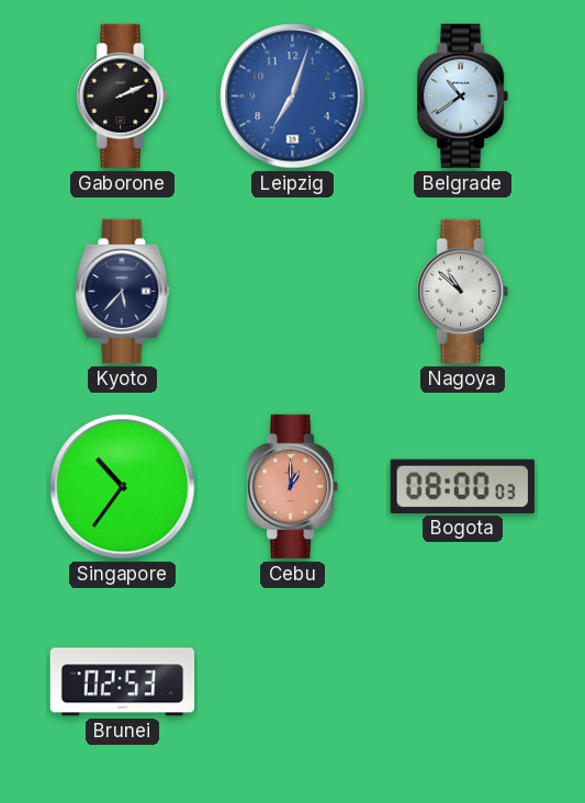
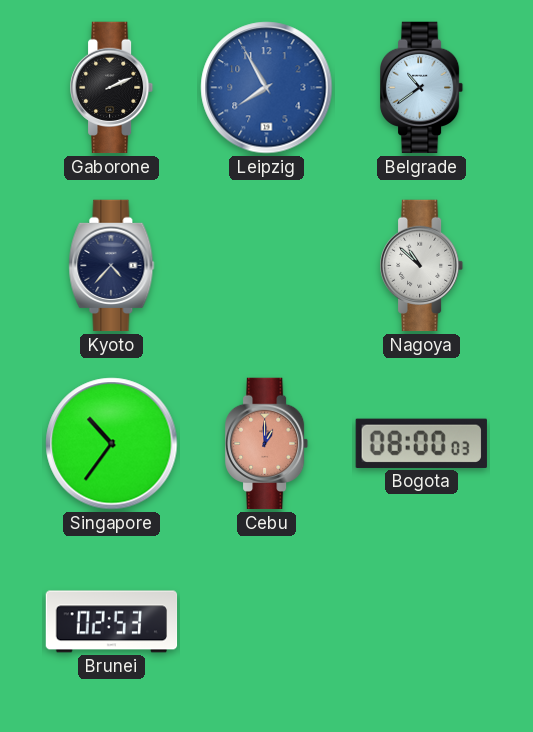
Leipzig: 7:03 -> 7:55
Kyoto: 5:37 -> 4:37
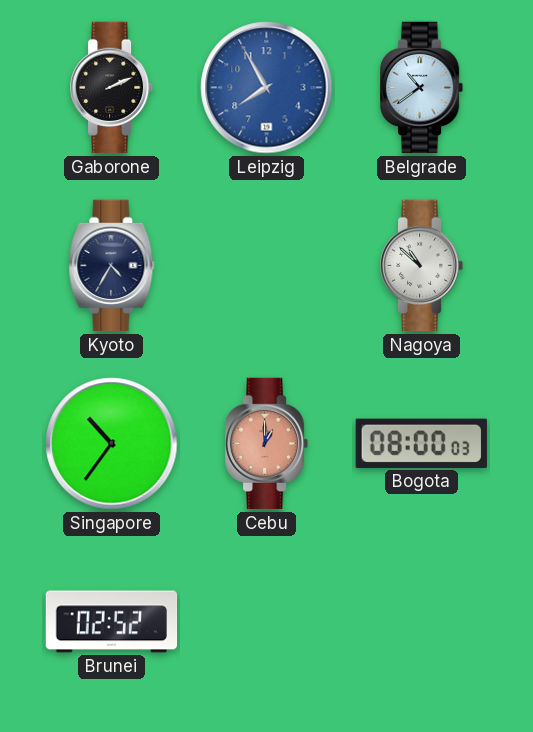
Kyoto: 4:37 -> 4:35
Brunei: 02:53 -> 02:52
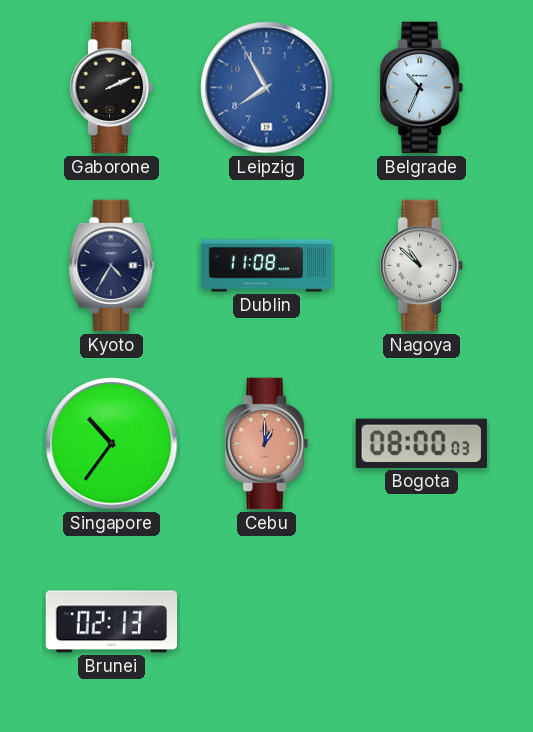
Belgrade: 10:39 -> 10:34
Dublin: none -> 11:08
Brunei: 02:52 -> 02:13
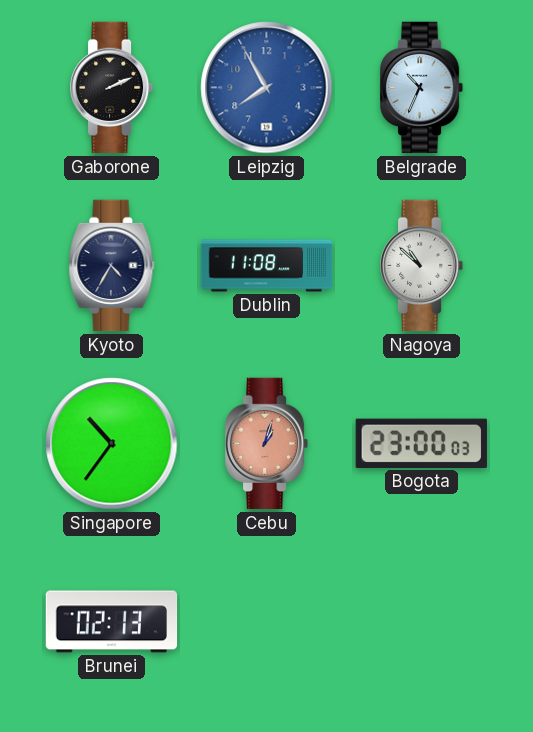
Cebu: 1:00 -> 1:03
Bogota: 08:00 -> 23:00
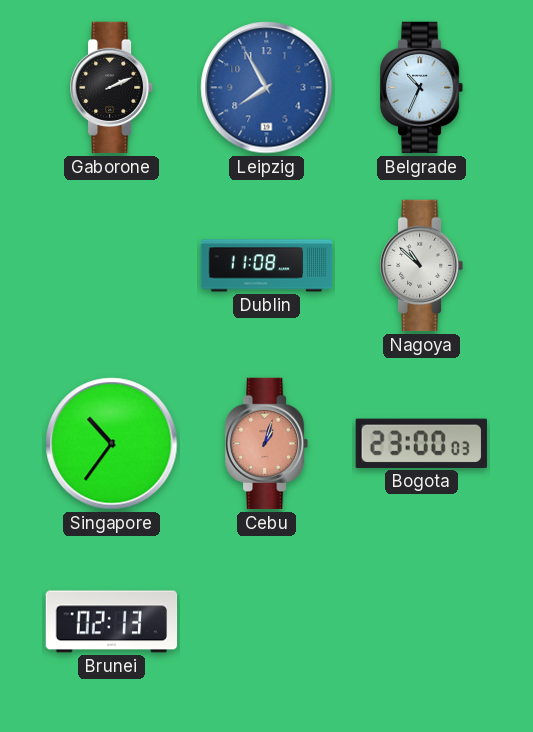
Kyoto: 4:35 -> none
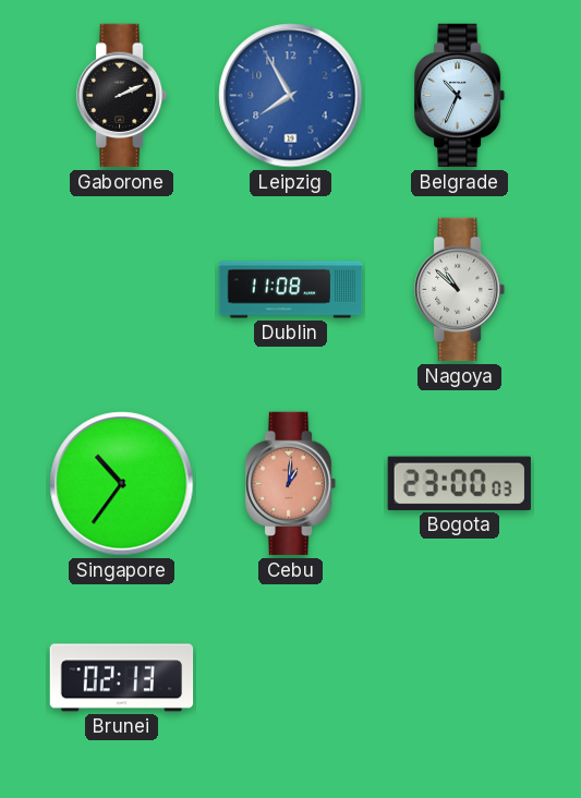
Cebu: 1:03 -> 1:01
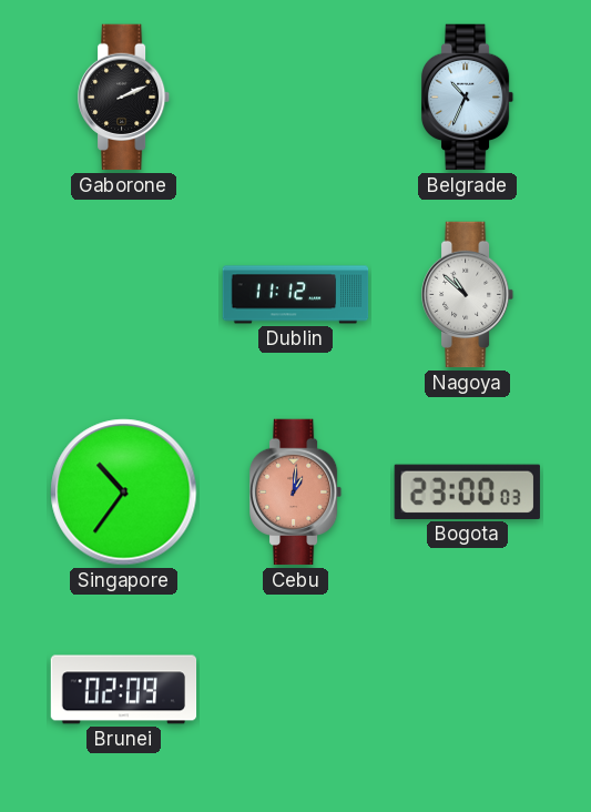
Leipzig: 7:55 -> none
Dublin: 11:08 -> 11:12
Brunei: 02:13 -> 02:09
